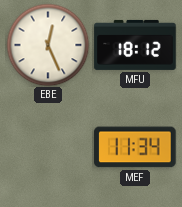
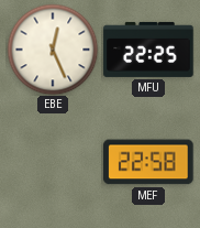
MFU: 18:12 -> 22:25
MEF: 11:34 -> 22:58
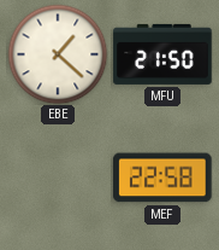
EBE: 12:26 -> 1:22
MFU: 22:25 -> 21:50
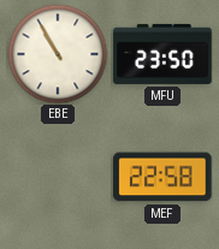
EBE: 1:22 -> 10:55
MFU: 21:50 -> 23:50
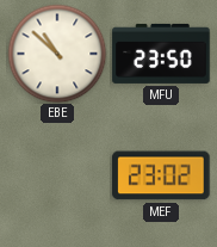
EBE: 10:55 -> 10:52
MEF: 22:58 -> 23:02
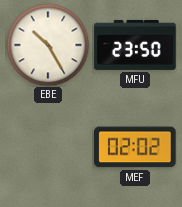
EBE: 10:52 -> 10:25
MEF: 23:02 -> 02:02
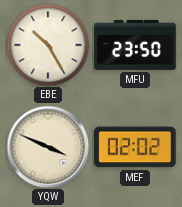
YQW: none -> 3:49
